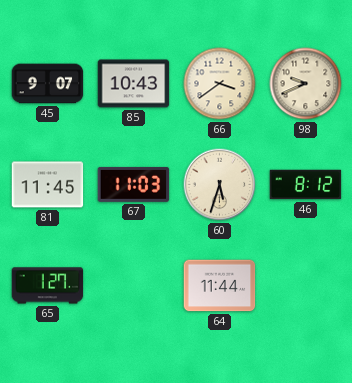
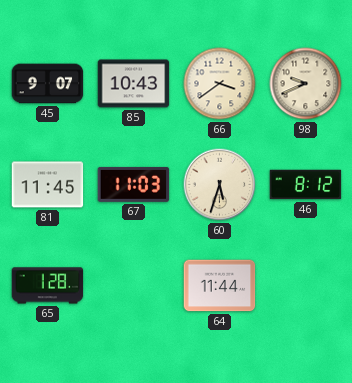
65: 1:27 -> 1:28
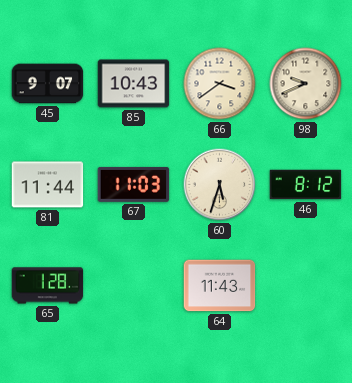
81: 11:45 -> 11:44
64: 11:44 -> 11:43
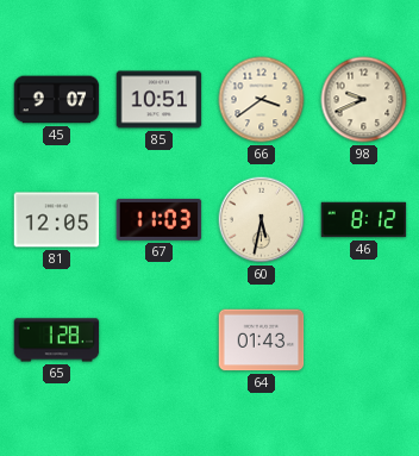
85: 10:43 -> 10:51
81: 11:44 -> 12:05
60: 5:33 -> 5:32
64: 11:43 -> 01:43
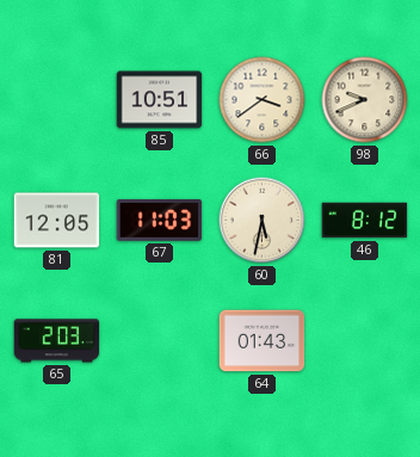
45: 9:07 -> none
65: 1:28 -> 2:03
